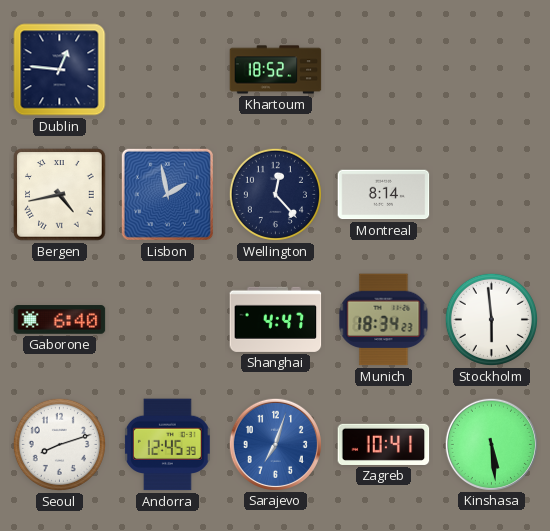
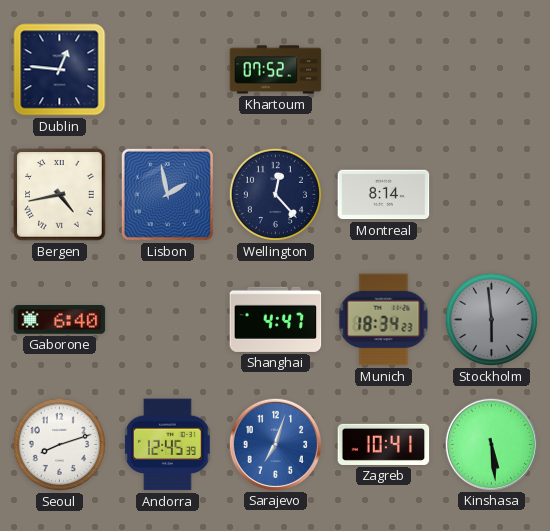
Khartoum: 18:52 -> 07:52
Stockholm dial: white -> grey
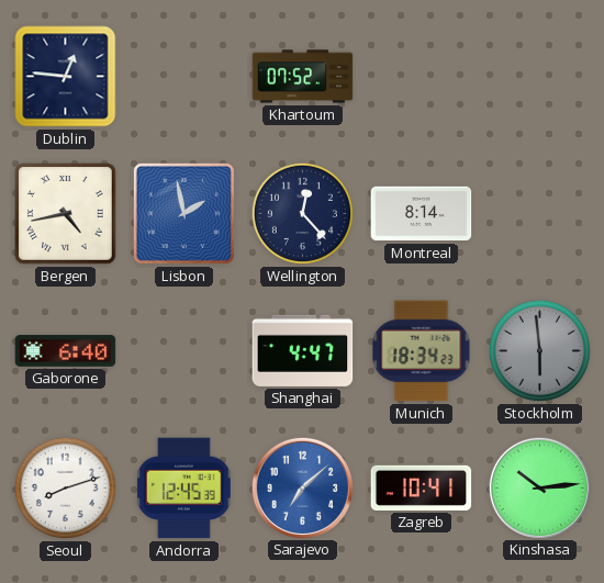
Sarajevo: 7:03 -> 7:08
Kinshasa: 5:29 -> 10:14
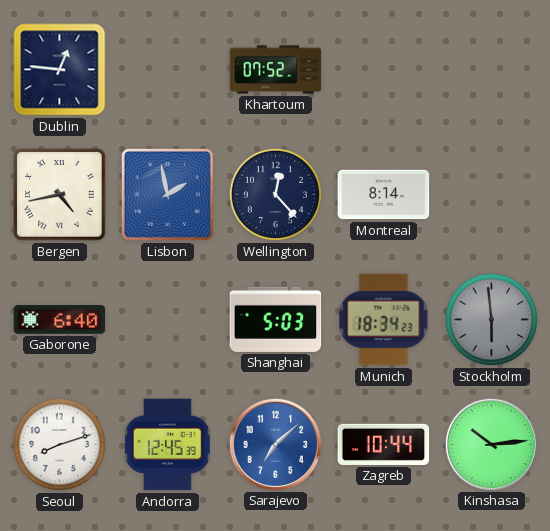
Shanghai: 4:47 -> 5:03
Zagreb: 10:41 -> 10:44
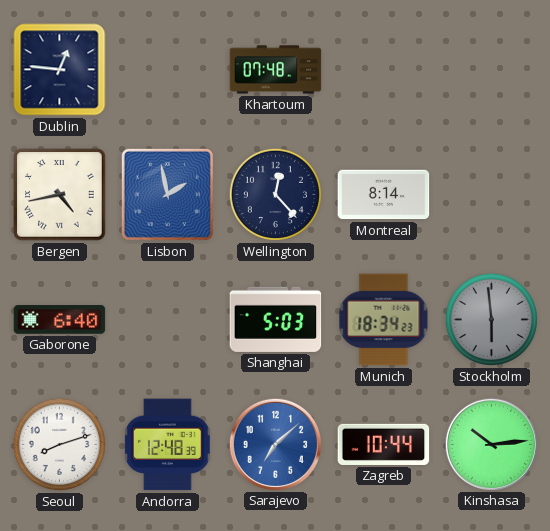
Khartoum: 07:52 -> 07:48
Andorra: 12:45 -> 12:48
